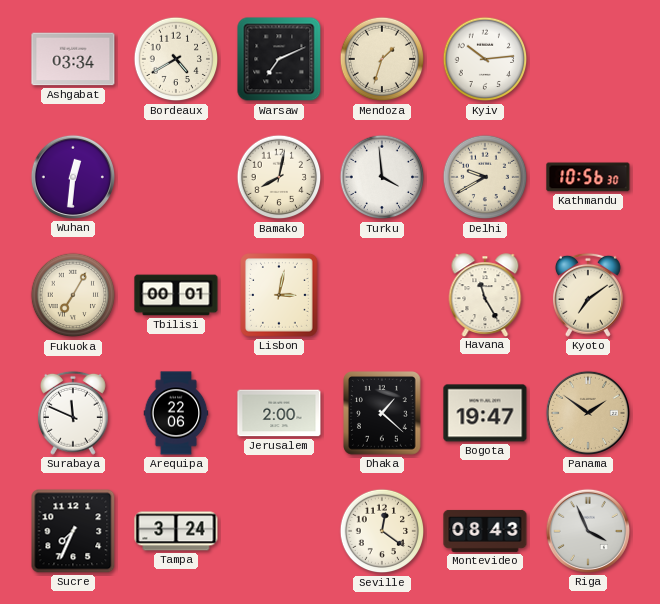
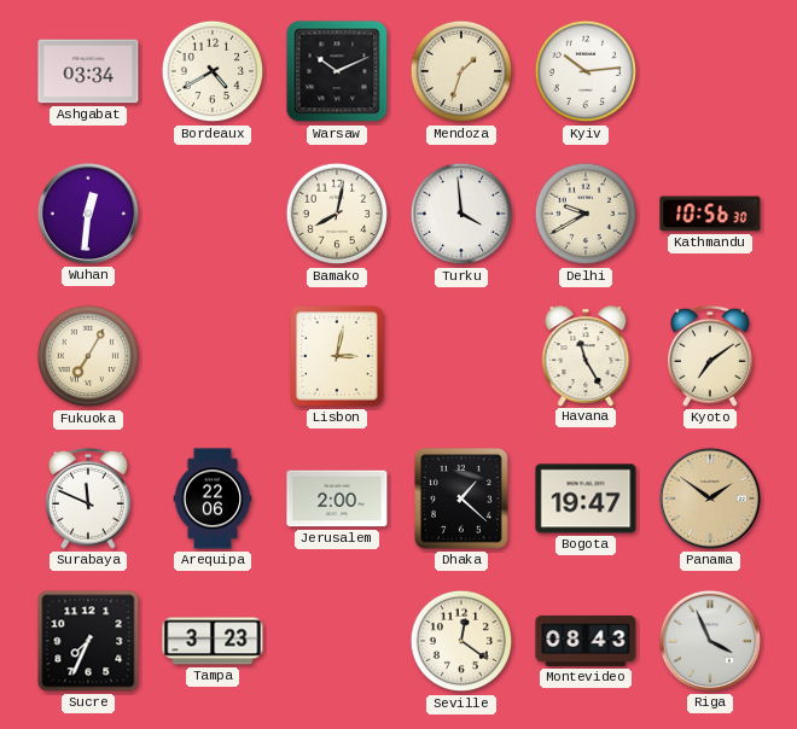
Warsaw: 7:11 -> 10:11
Tbilisi: 00:01 -> none
Tampa: 3:24 -> 3:23
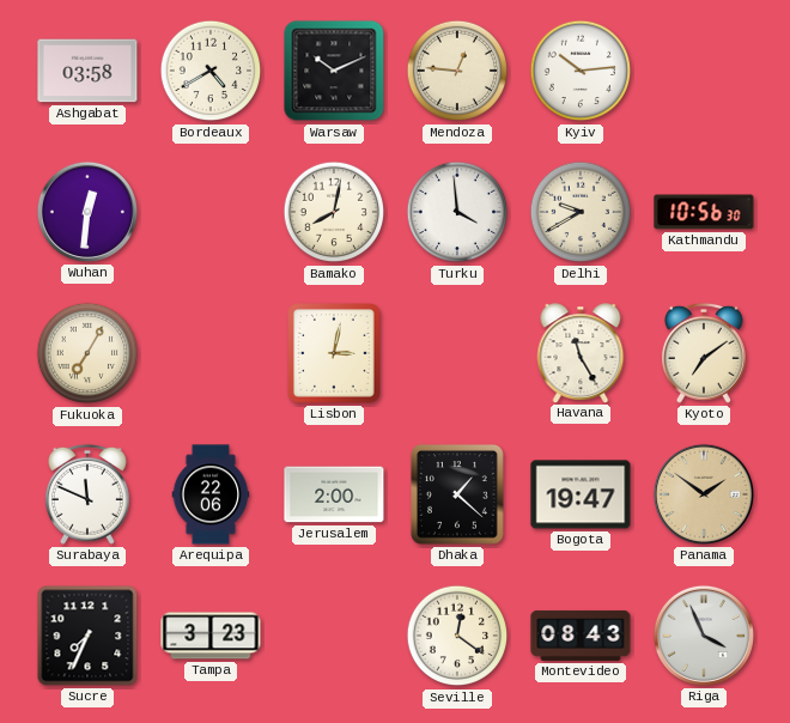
Ashgabat: 03:34 -> 03:58
Mendoza: 1:33 -> 12:46
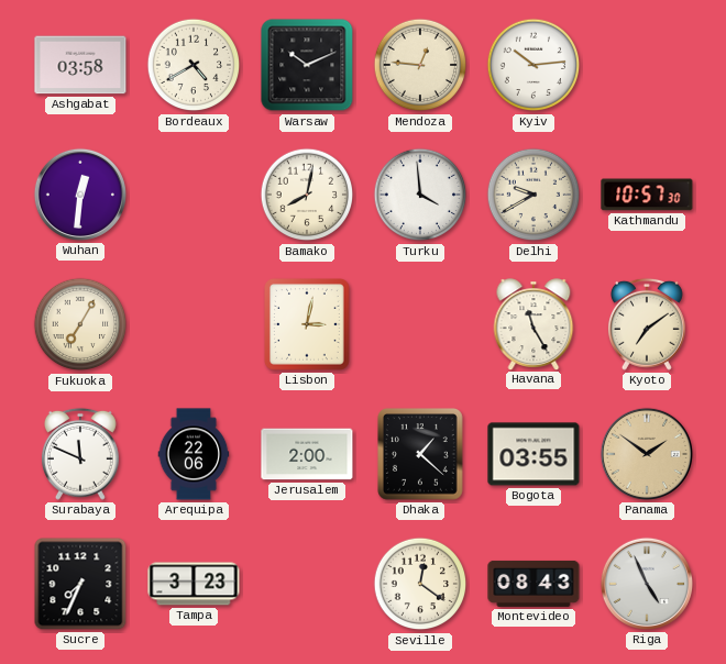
Kathmandu: 10:56 -> 10:57
Bogota: 19:47 -> 03:55
Riga: 3:56 -> 4:56
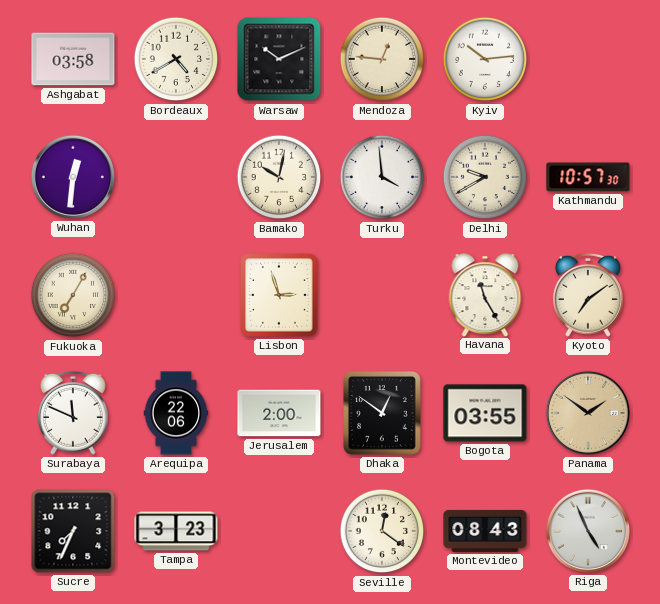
Bamako: 8:02 -> 10:02
Lisbon: 3:02 -> 2:57
Dhaka: 1:22 -> 12:51
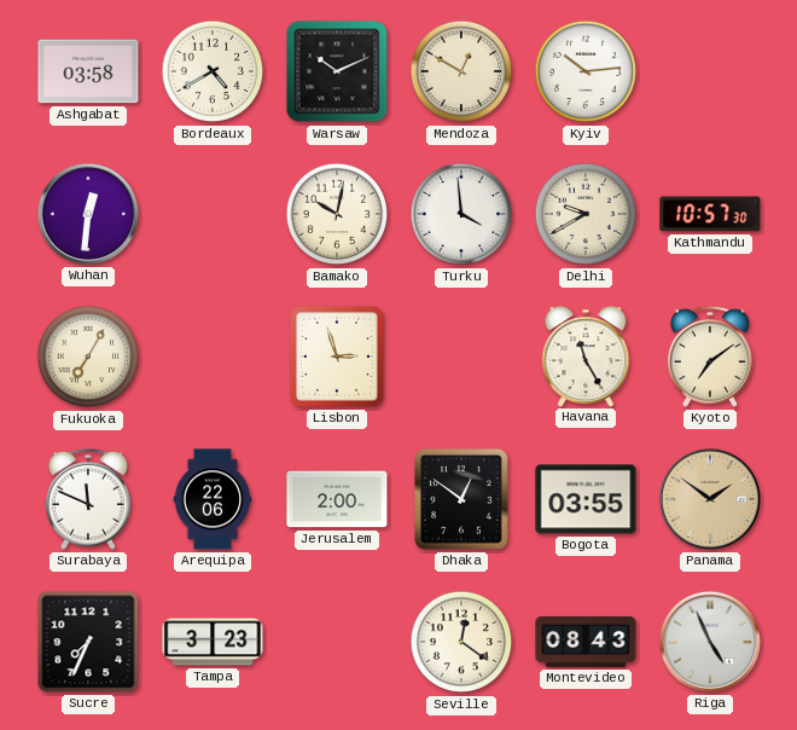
Mendoza: 12:46 -> 12:50
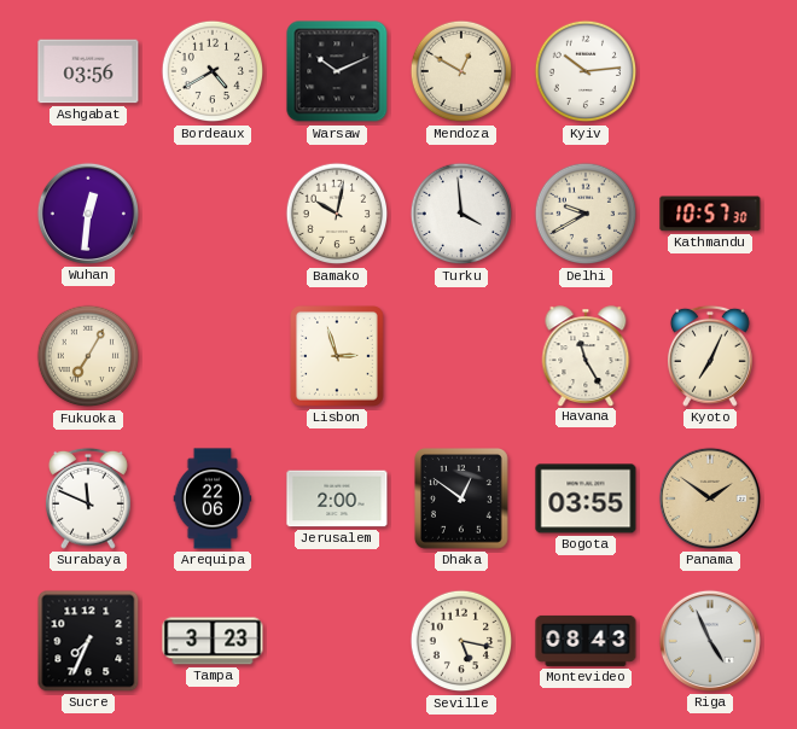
Ashgabat: 03:58 -> 03:56
Kyoto: 7:09 -> 7:04
Seville: 12:21 -> 5:17
